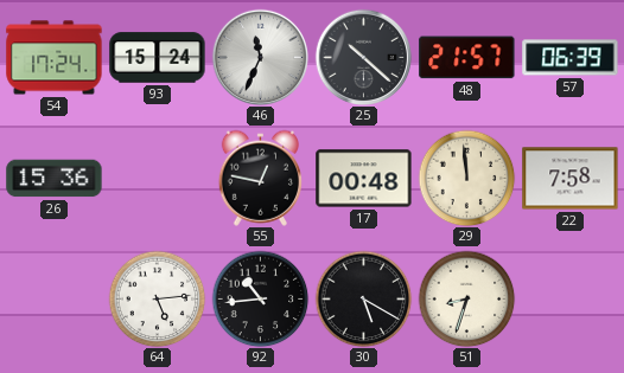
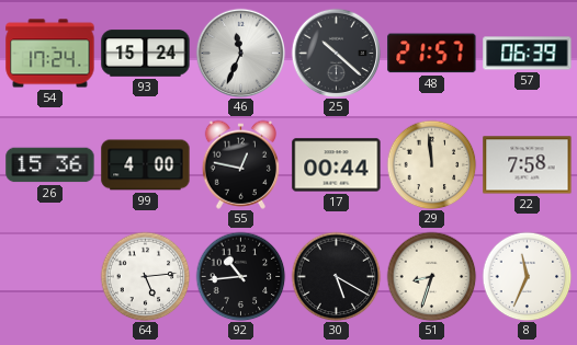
99: none -> 4:00
17: 00:48 -> 00:44
8: none -> 11:34
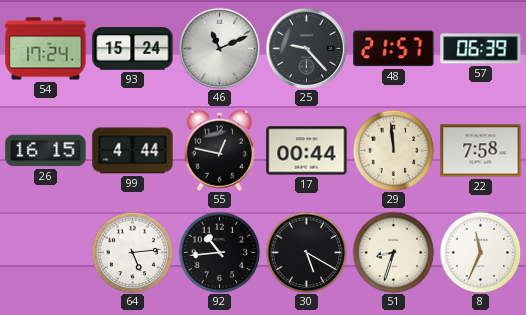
46: 11:34 -> 11:11
25: 10:22 -> 9:23
26: 15:36 -> 16:15
99: 4:00 -> 4:44
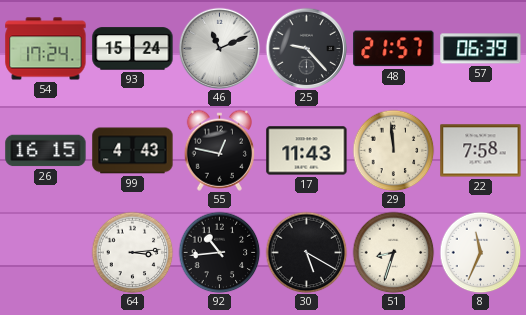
99: 4:44 -> 4:43
17: 00:44 -> 11:43
64: 5:14 -> 3:14
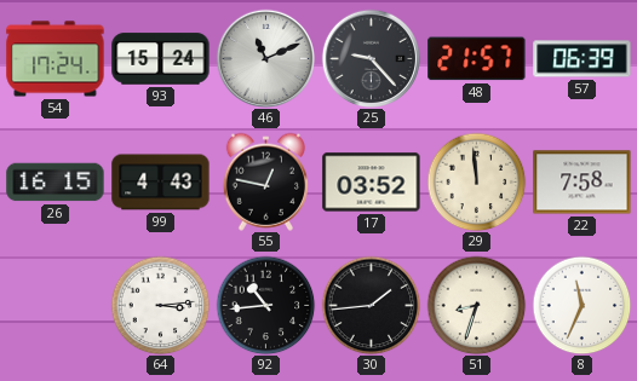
17: 11:43 -> 03:52
30: 5:20 -> 1:44
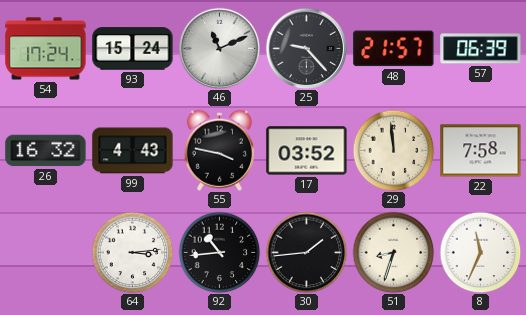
26: 16:15 -> 16:32
55: 12:47 -> 3:47
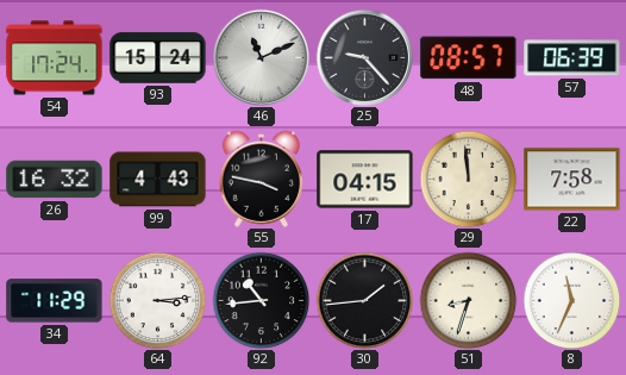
48: 21:57 -> 08:57
17: 03:52 -> 04:15
34: none -> 11:29
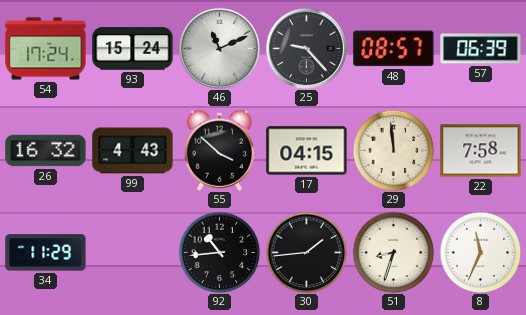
55: 3:47 -> 3:52
64: 3:14 -> none
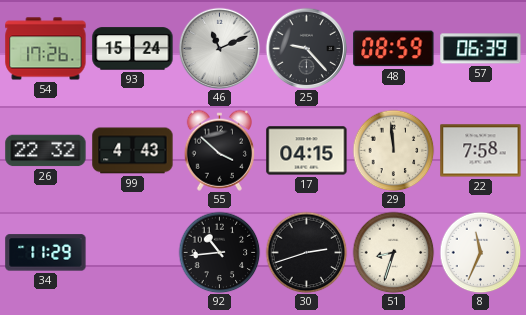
54: 17:24 -> 17:26
48: 08:57 -> 08:59
26: 16:32 -> 22:32
30: 1:44 -> 2:42
